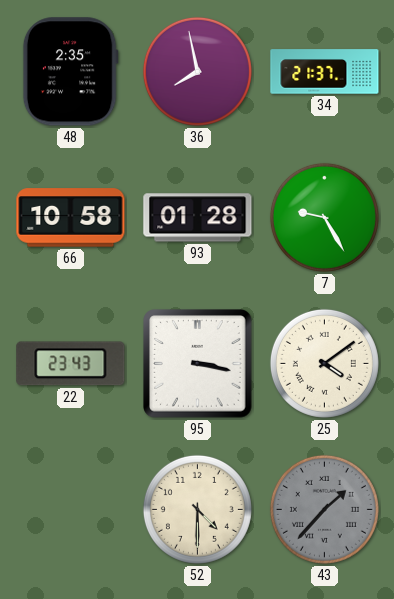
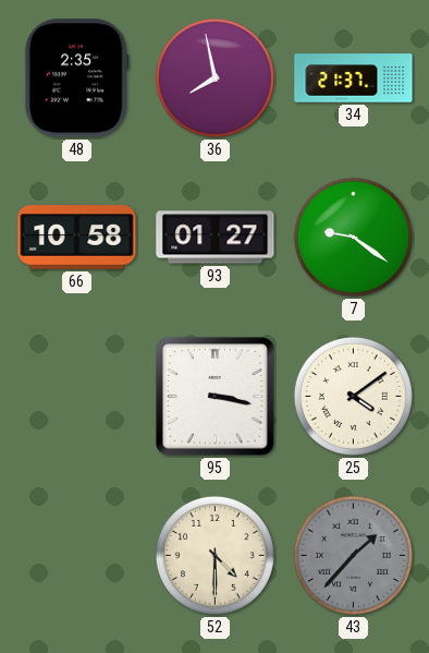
93: 01:28 -> 01:27
7: 9:25 -> 9:21
22: 23:43 -> none
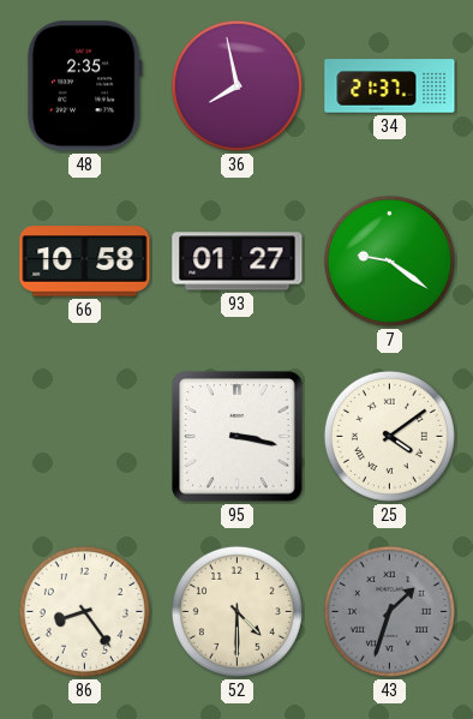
86: none -> 8:24
43: 1:37 -> 1:33
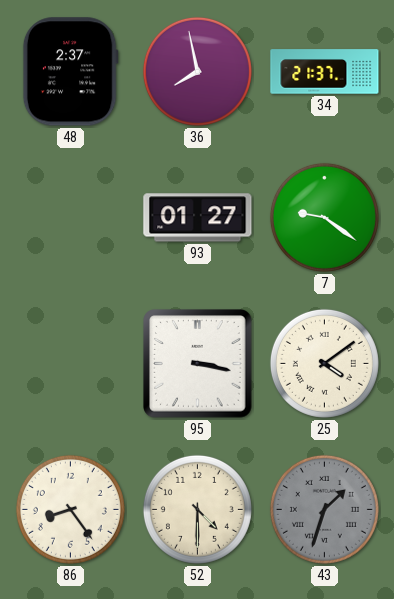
48: 2:35 -> 2:37
66: 10:58 -> none
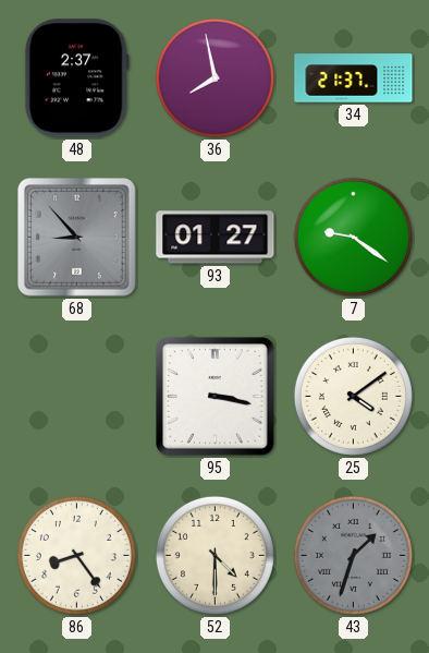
68: none -> 8:53
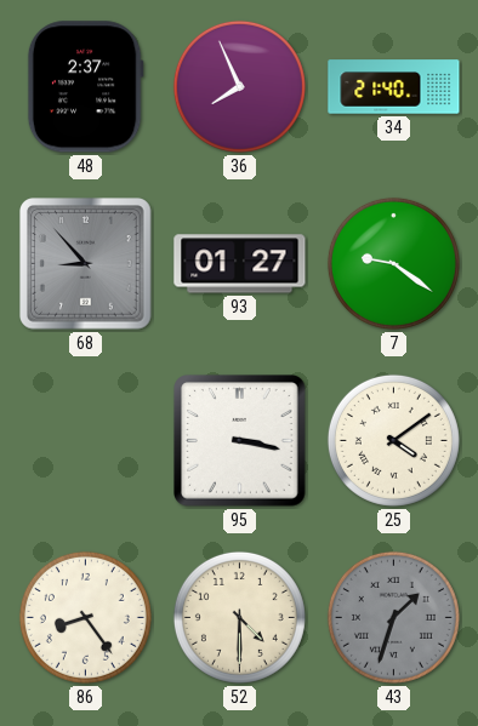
36: 7:58 -> 7:56
34: 21:37 -> 21:40
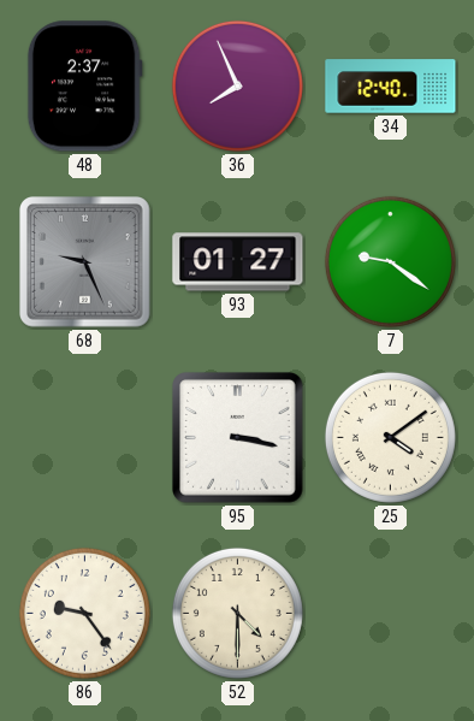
34: 21:40 -> 12:40
68: 8:53 -> 9:26
86: 8:24 -> 9:24
43: 1:33 -> none
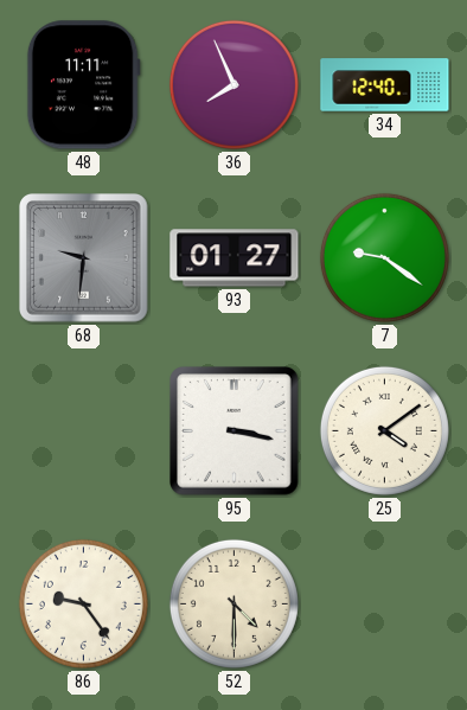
48: 2:37 -> 11:11
68: 9:26 -> 9:31
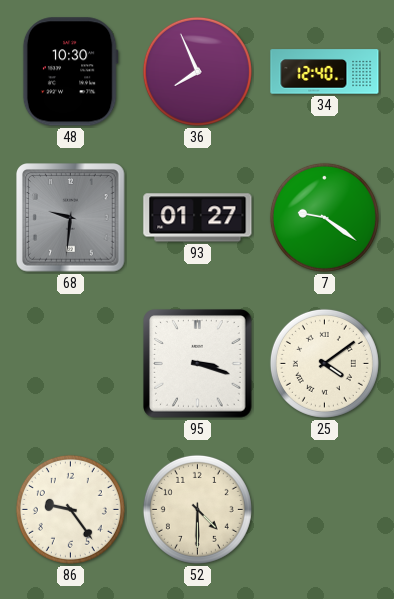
48: 11:11 -> 10:30
95: 3:17 -> 3:18
